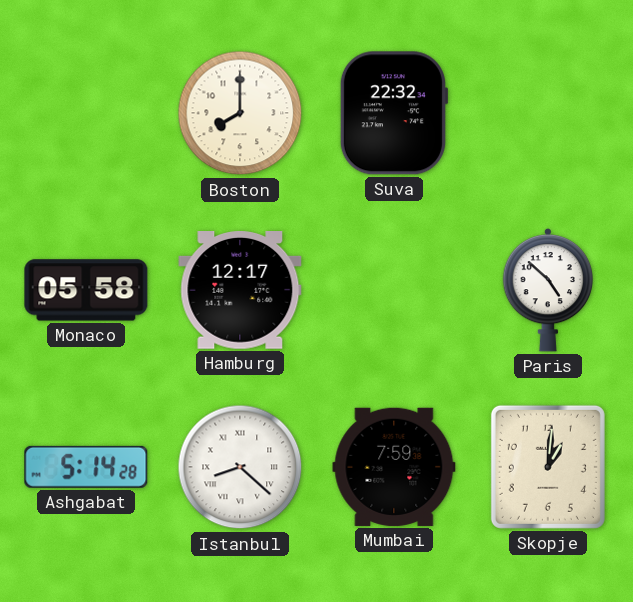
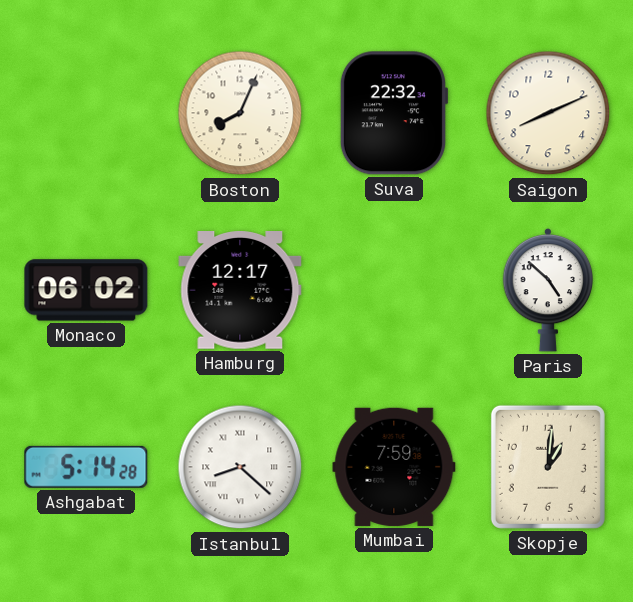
Boston: 8:00 -> 8:04
Saigon: none -> 8:11
Monaco: 05:58 -> 06:02
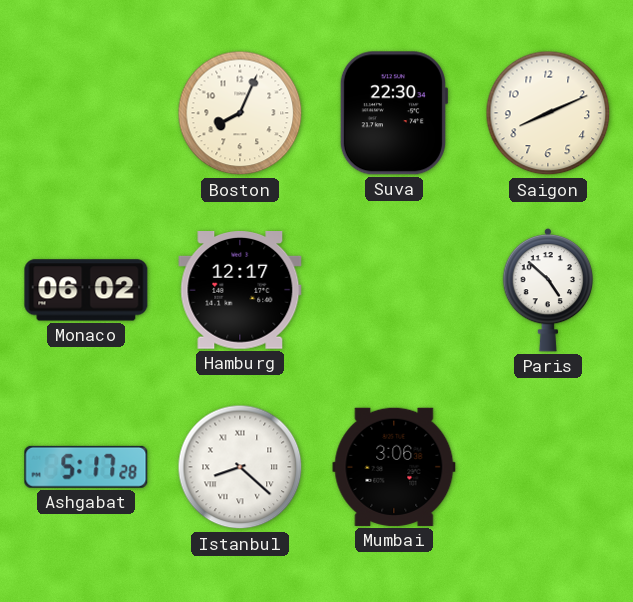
Suva: 22:32 -> 22:30
Ashgabat: 5:14 -> 5:17
Mumbai: 7:59 -> 3:06
Skopje: 1:01 -> none
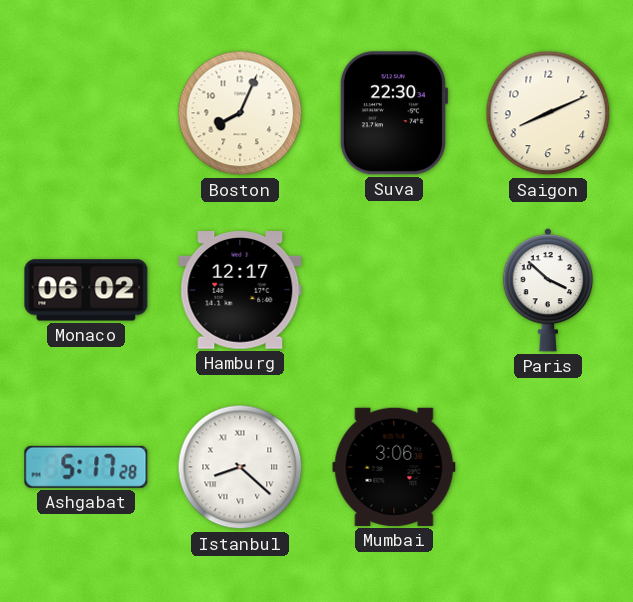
Paris: 4:52 -> 3:52
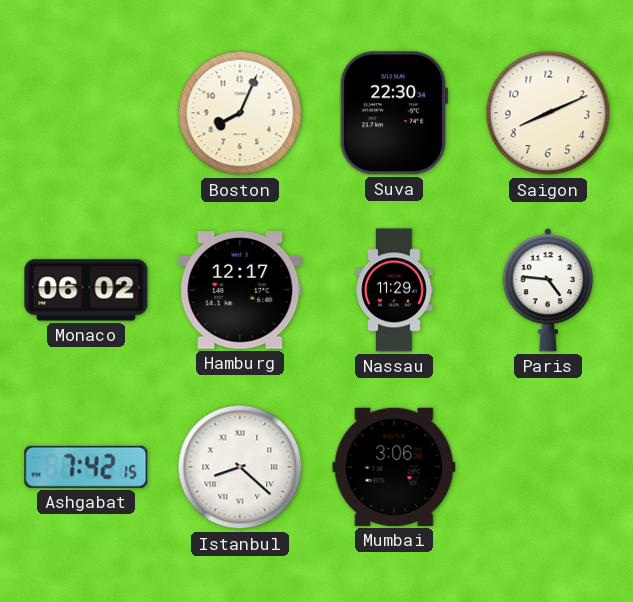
Nassau: none -> 11:29
Paris: 3:52 -> 4:46
Ashgabat: 5:17 -> 7:42
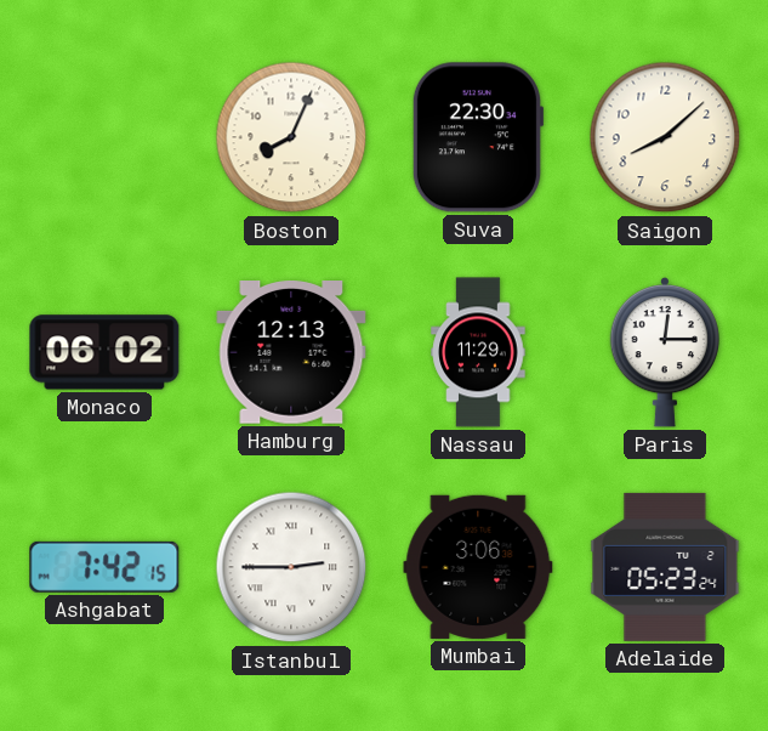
Saigon: 8:11 -> 8:08
Hamburg: 12:17 -> 12:13
Paris: 4:46 -> 12:15
Istanbul: 8:22 -> 2:45
Adelaide: none -> 05:23
